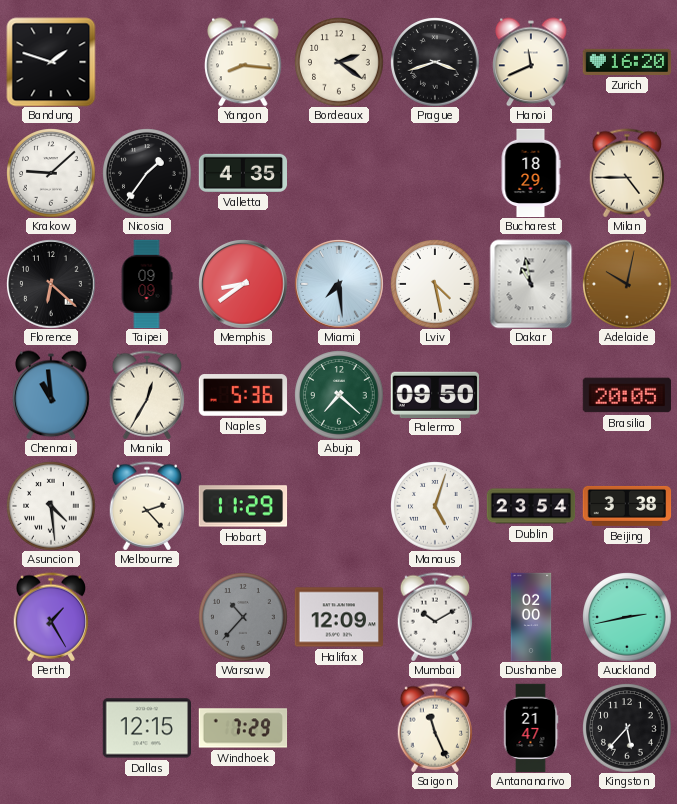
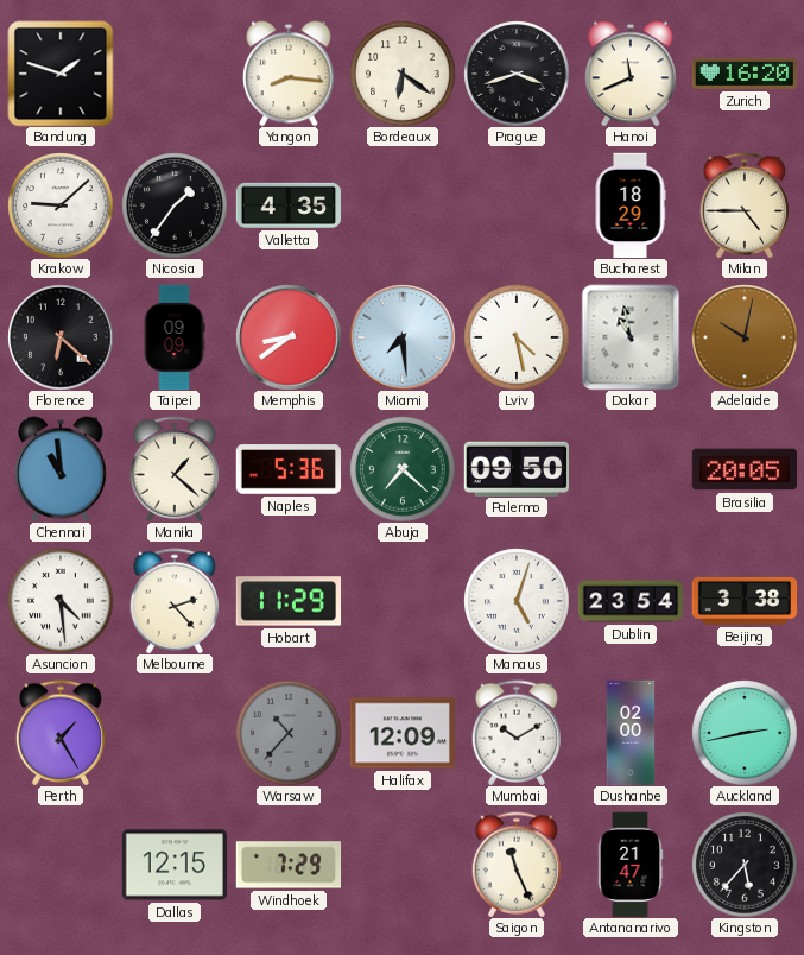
Bordeaux: 2:21 -> 6:21
Manila: 12:35 -> 1:22
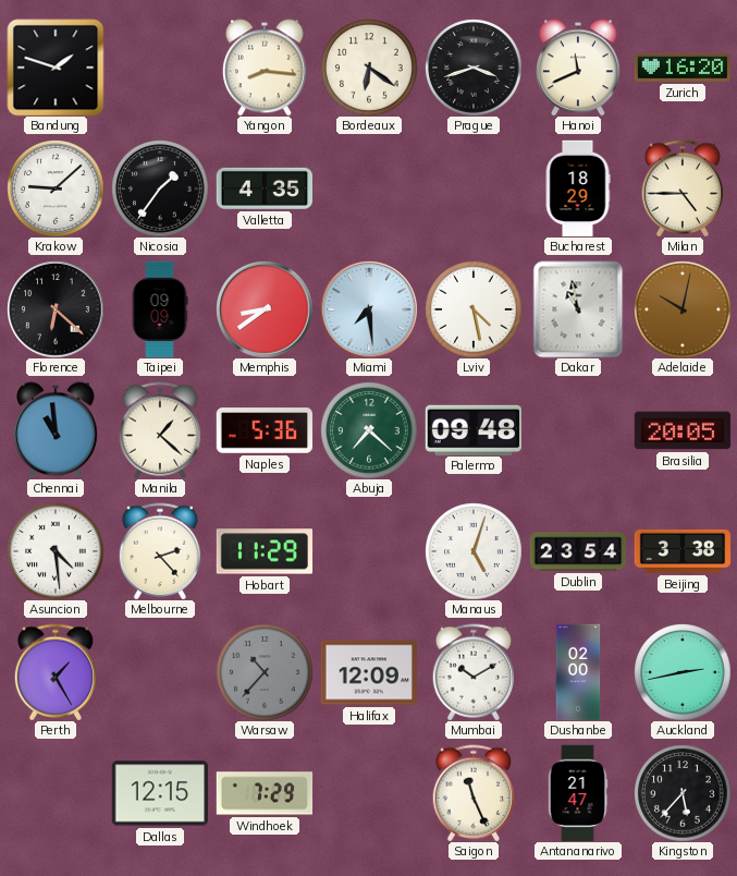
Palermo: 09:50 -> 09:48
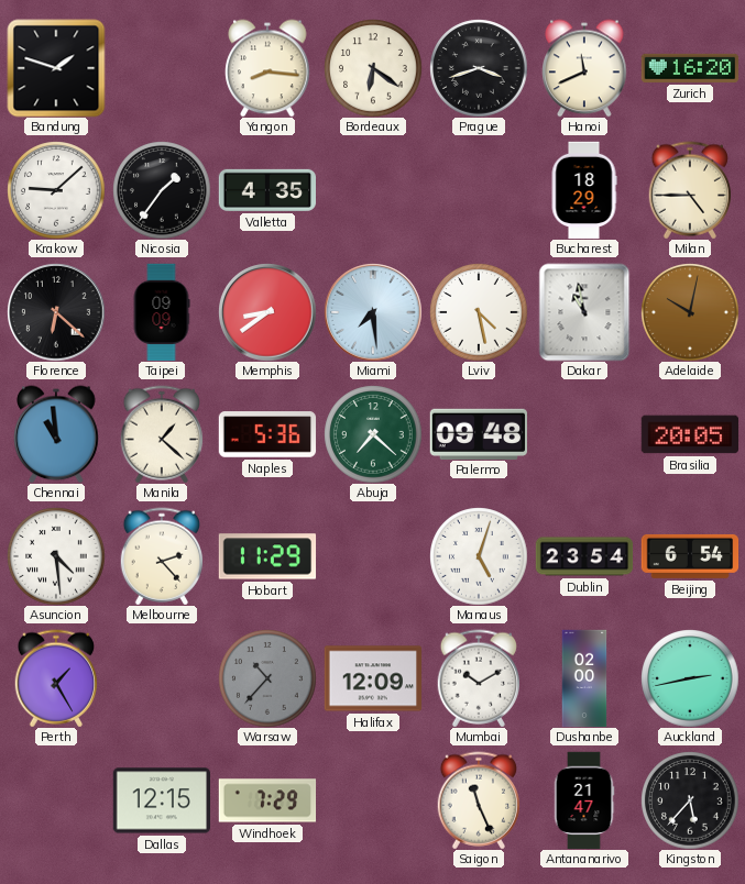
Beijing: 3:38 -> 6:54
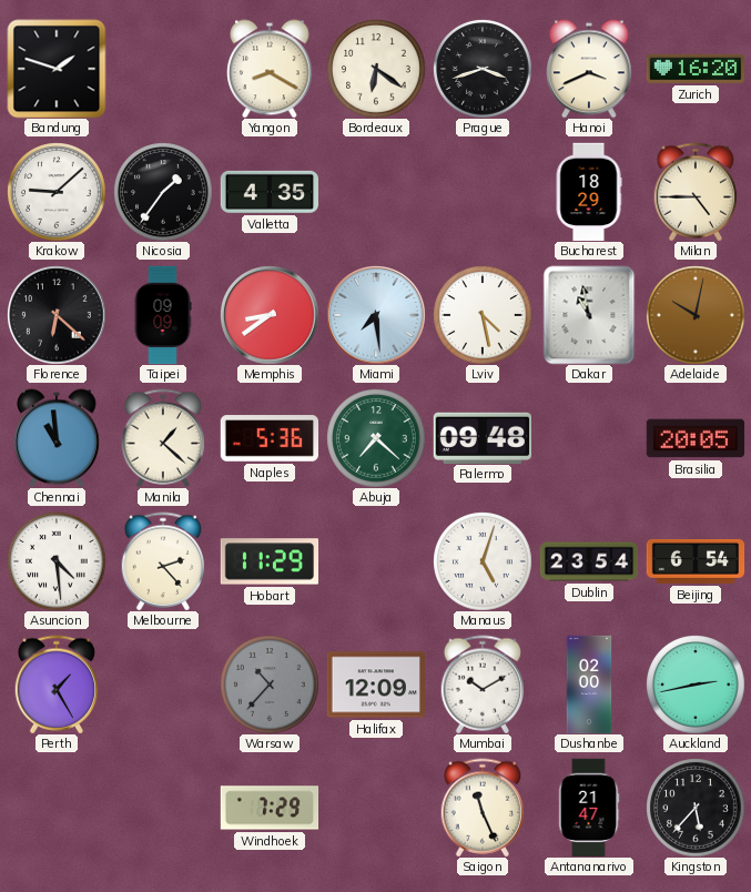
Yangon: 8:16 -> 8:20
Hanoi: 11:41 -> 3:41
Dallas: 12:15 -> none
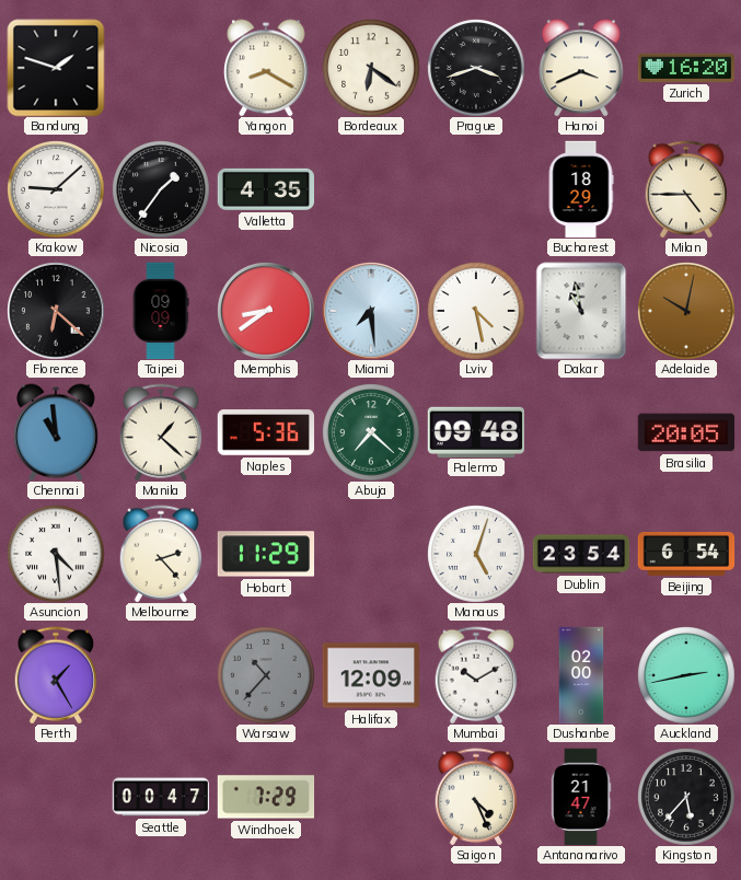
Seattle: none -> 00:47
Saigon: 11:26 -> 4:26
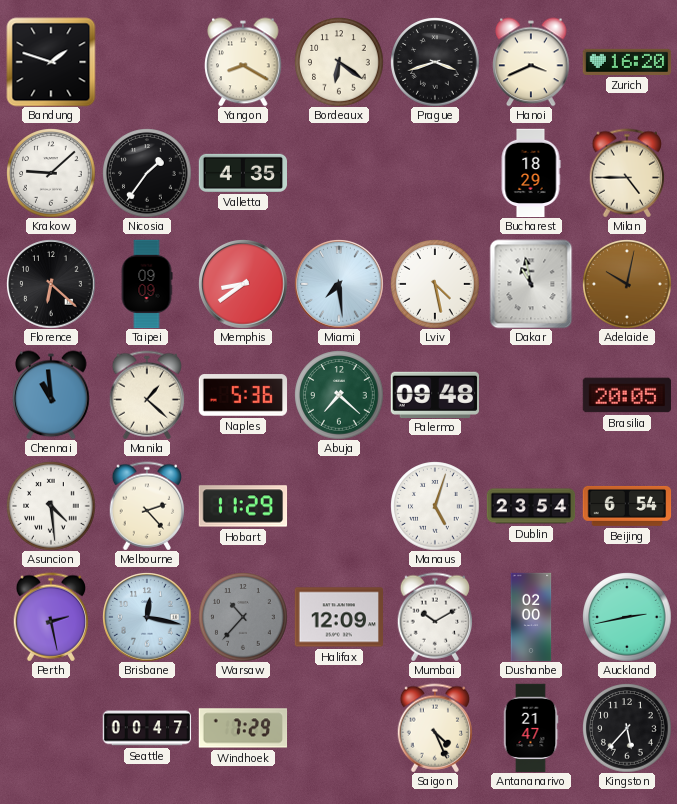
Perth: 1:25 -> 2:28
Brisbane: none -> 12:17
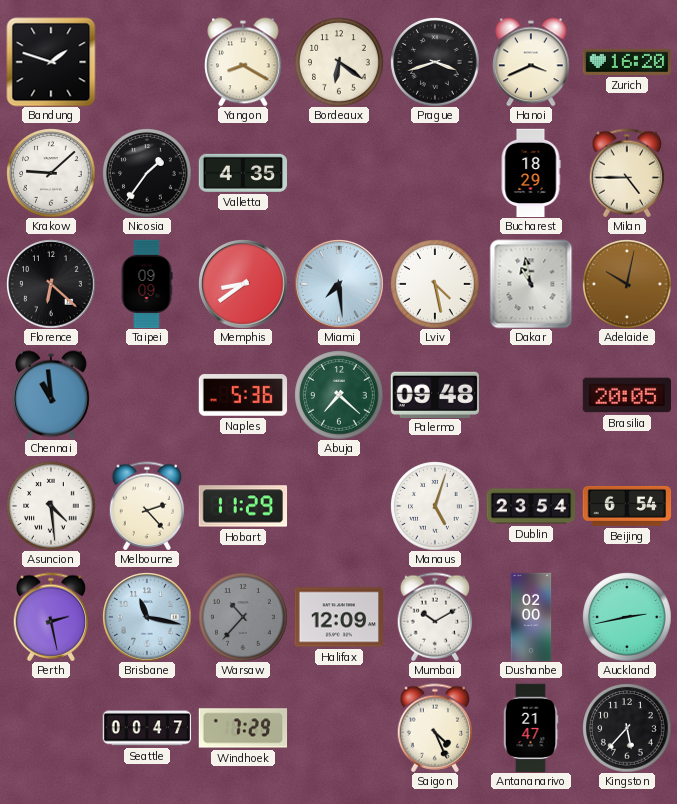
Manila: 1:22 -> none
Brisbane: 12:17 -> 11:17
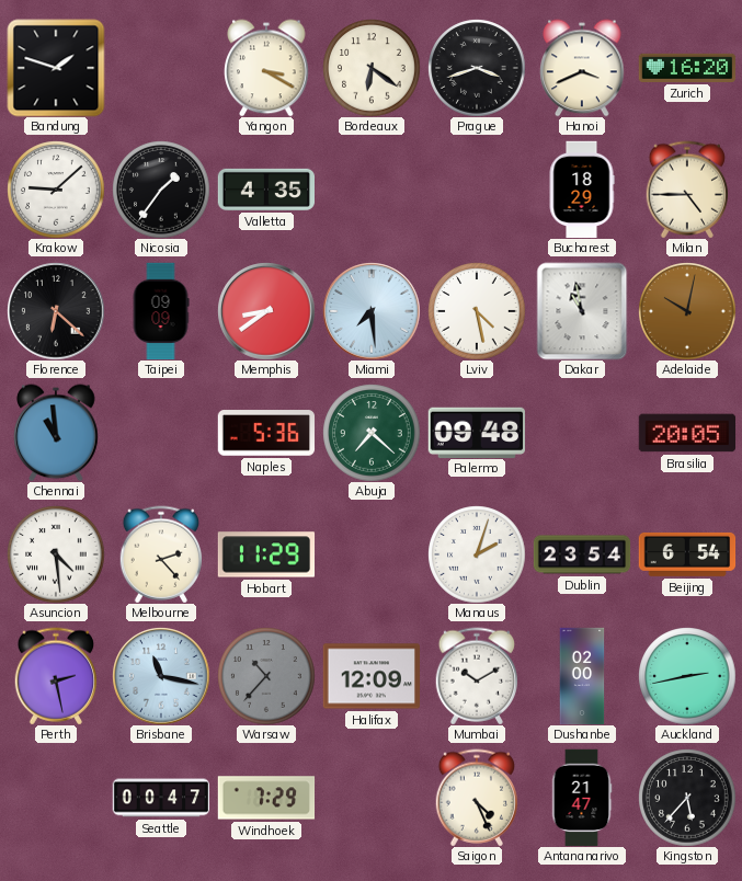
Yangon: 8:20 -> 3:20
Manaus: 5:03 -> 2:03
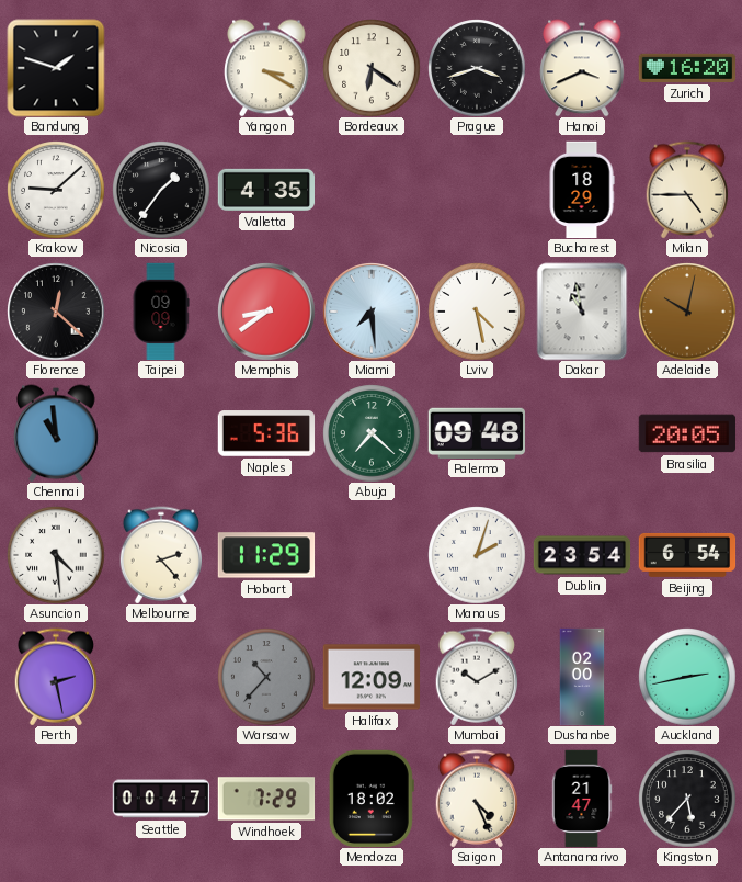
Florence: 6:22 -> 12:22
Brisbane: 11:17 -> none
Mendoza: none -> 18:02
